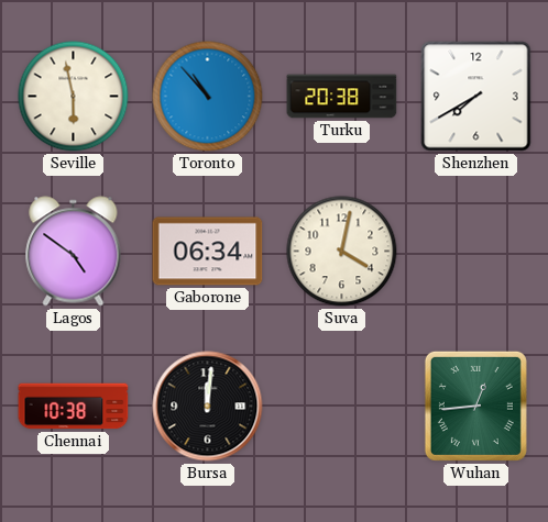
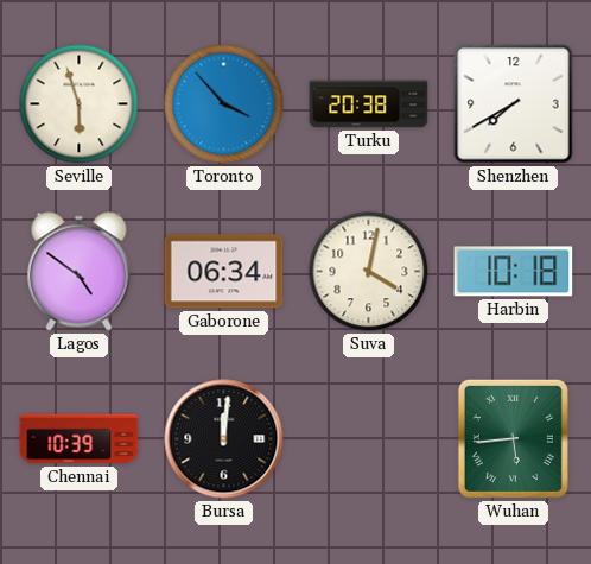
Seville: 5:58 -> 5:57
Toronto: 10:53 -> 3:53
Harbin: none -> 10:18
Chennai: 10:38 -> 10:39
Wuhan: 12:44 -> 5:44
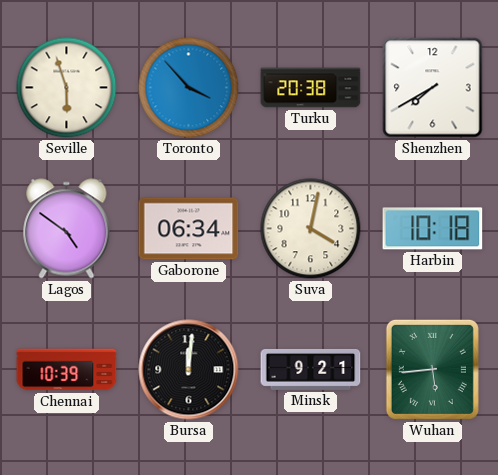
Minsk: none -> 9:21
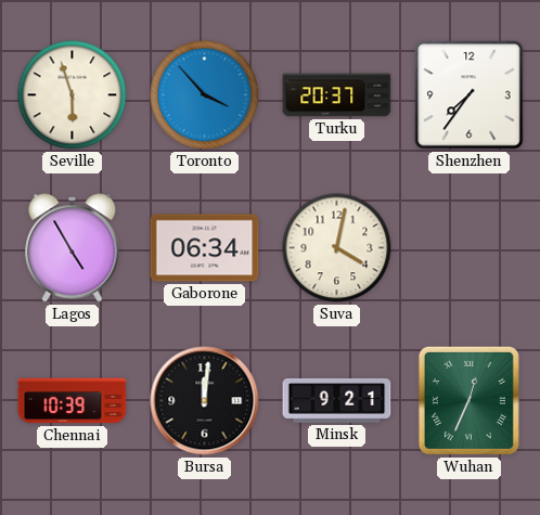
Turku: 20:38 -> 20:37
Shenzhen: 7:40 -> 7:36
Lagos: 4:51 -> 4:55
Harbin: 10:18 -> none
Wuhan: 5:44 -> 12:34
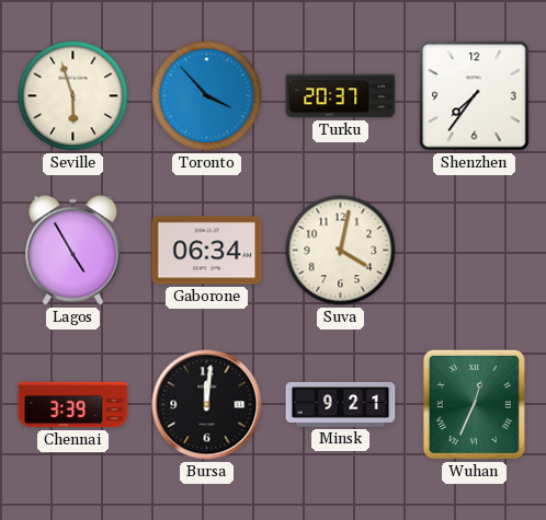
Chennai: 10:39 -> 3:39
